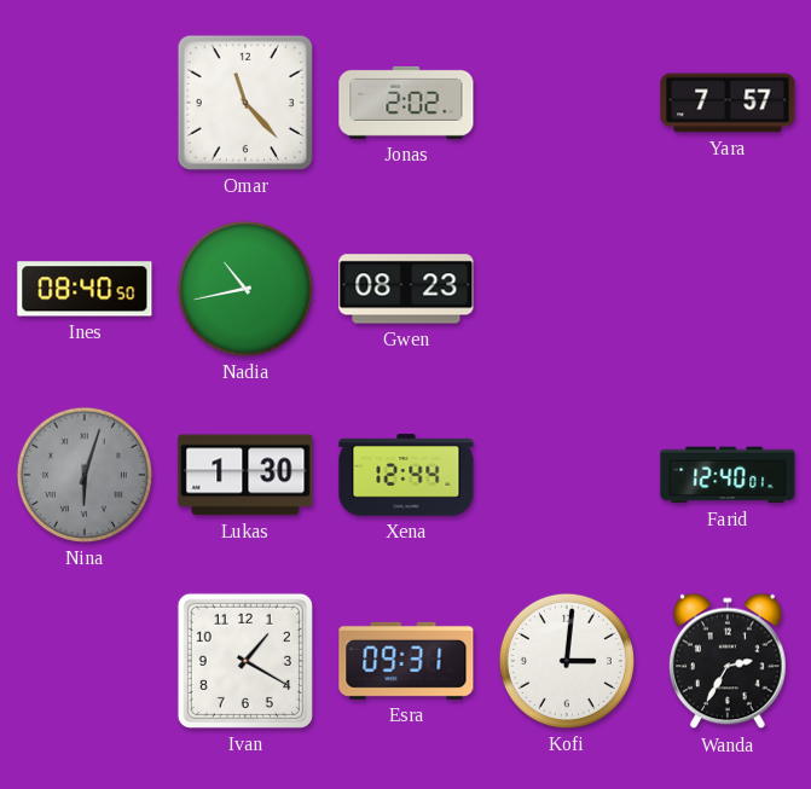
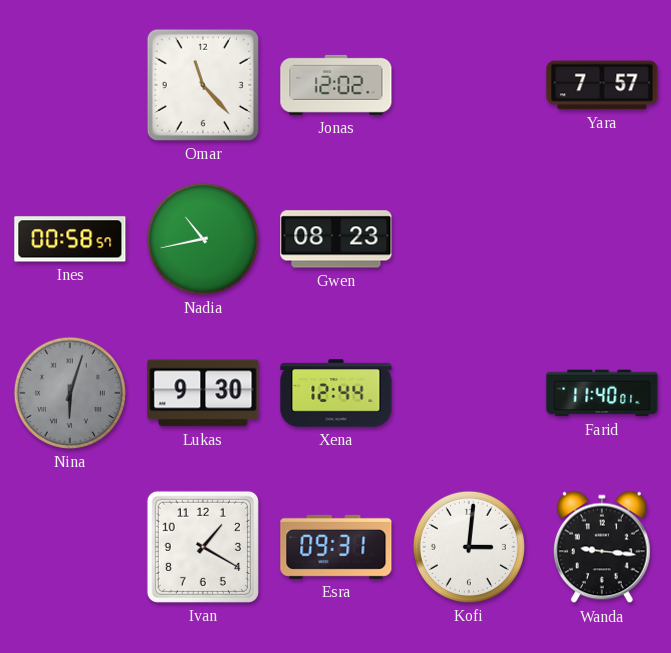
Jonas: 2:02 -> 12:02
Ines: 08:40 -> 00:58
Lukas: 1:30 -> 9:30
Farid: 12:40 -> 11:40
Wanda: 2:35 -> 9:16
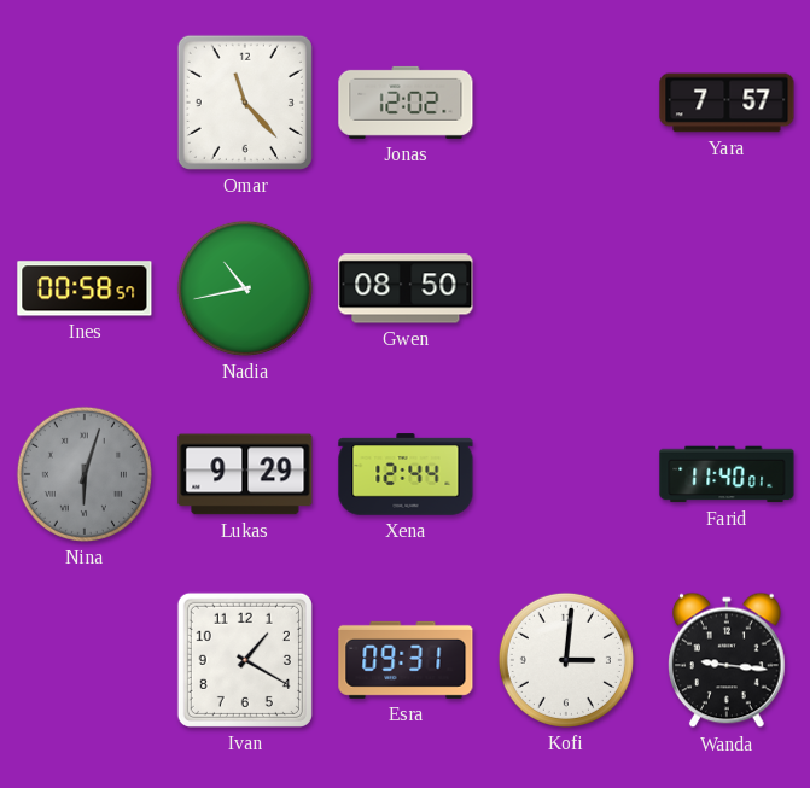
Gwen: 08:23 -> 08:50
Lukas: 9:30 -> 9:29
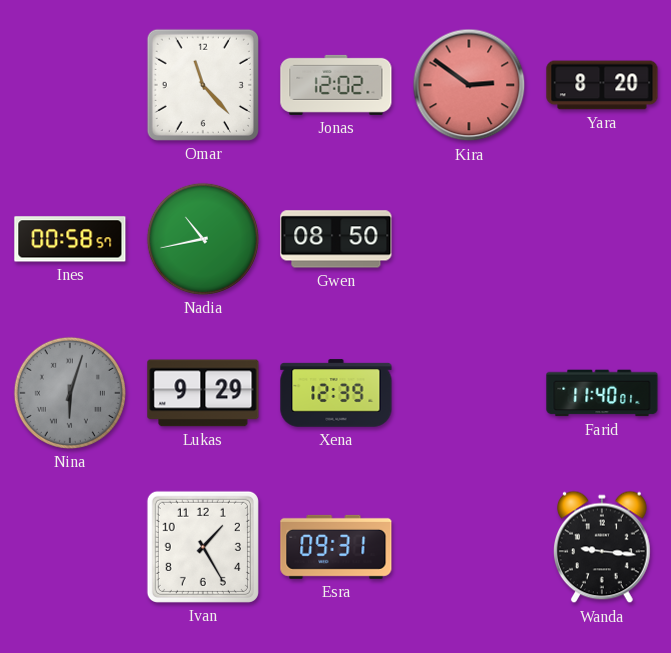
Kira: none -> 2:51
Yara: 7:57 -> 8:20
Xena: 12:44 -> 12:39
Ivan: 1:20 -> 1:25
Kofi: 3:01 -> none
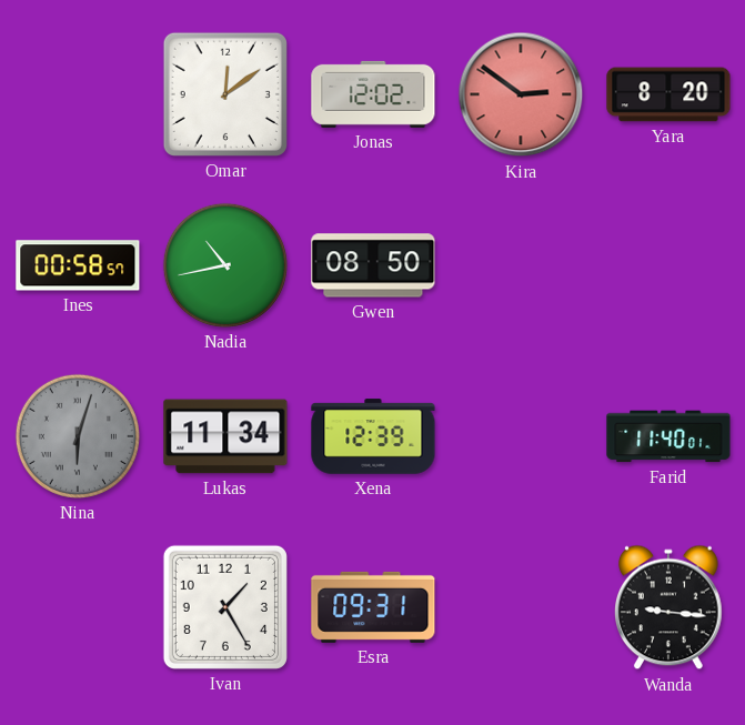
Omar: 11:23 -> 12:09
Lukas: 9:29 -> 11:34
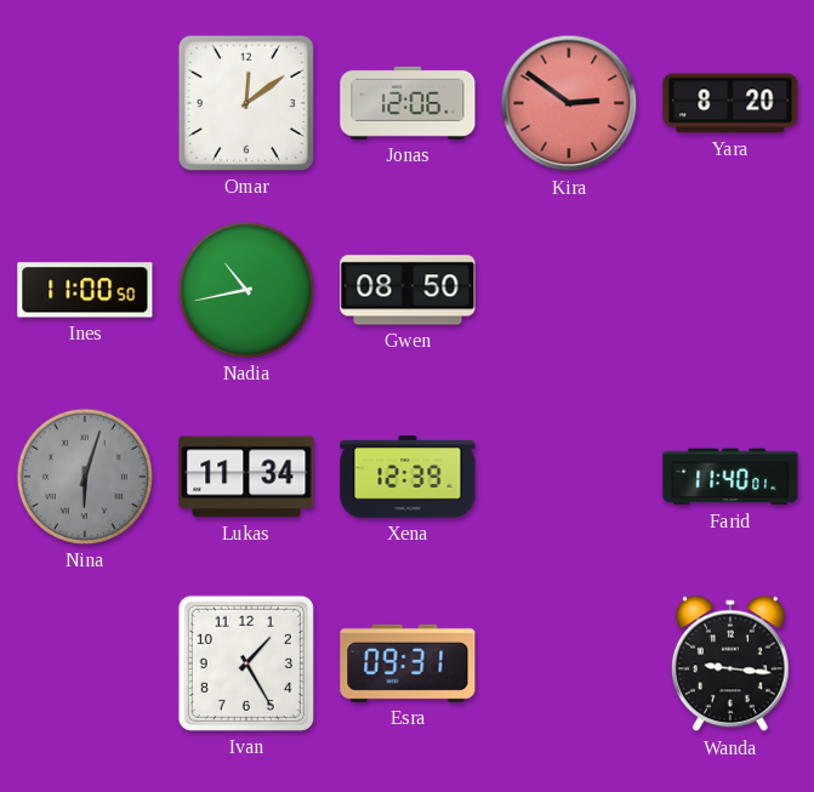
Jonas: 12:02 -> 12:06
Ines: 00:58 -> 11:00
